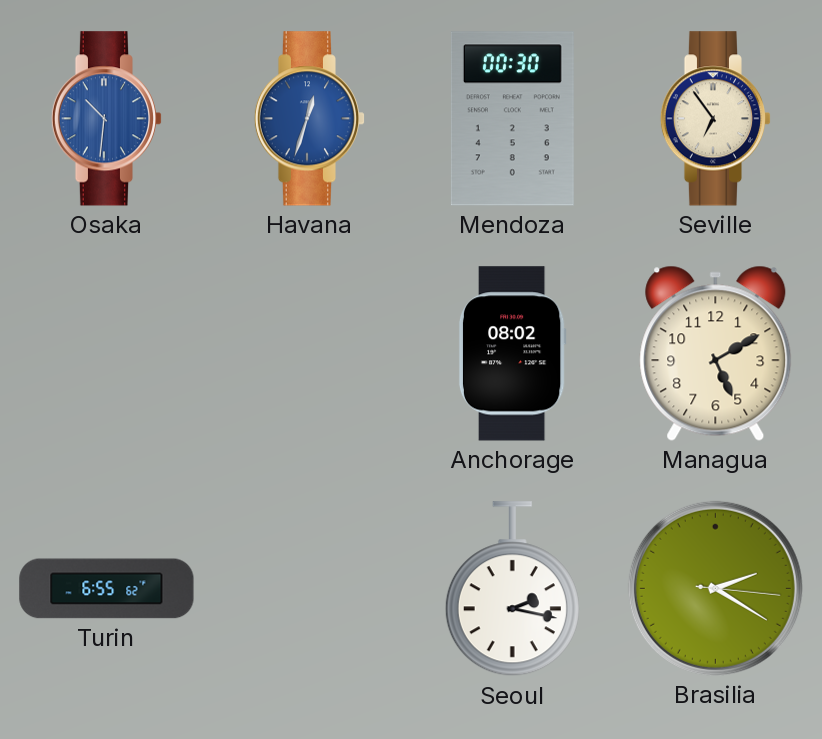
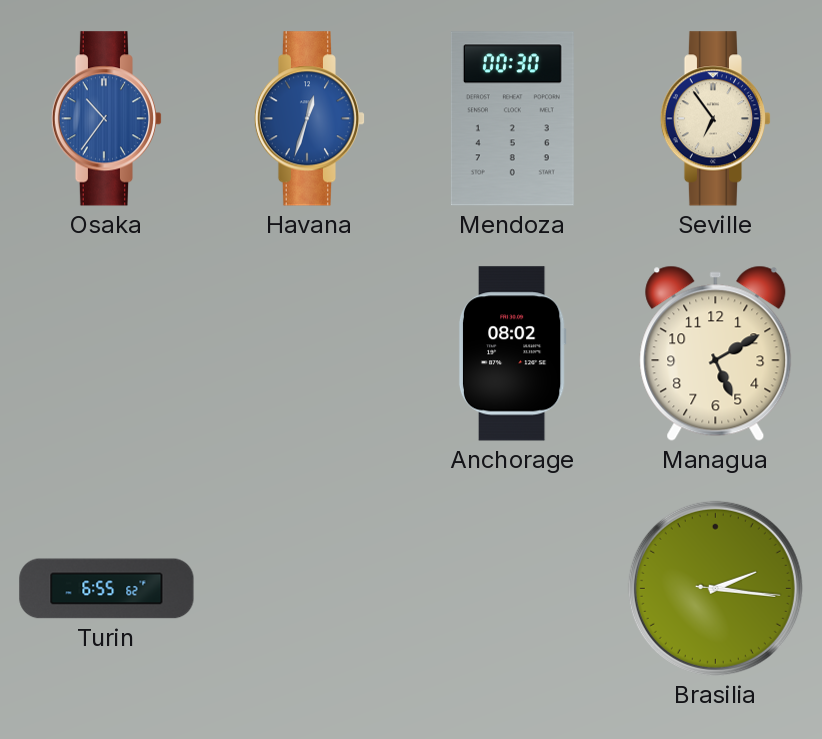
Osaka: 10:31 -> 10:36
Seoul: 2:17 -> none
Brasilia: 2:20 -> 2:16
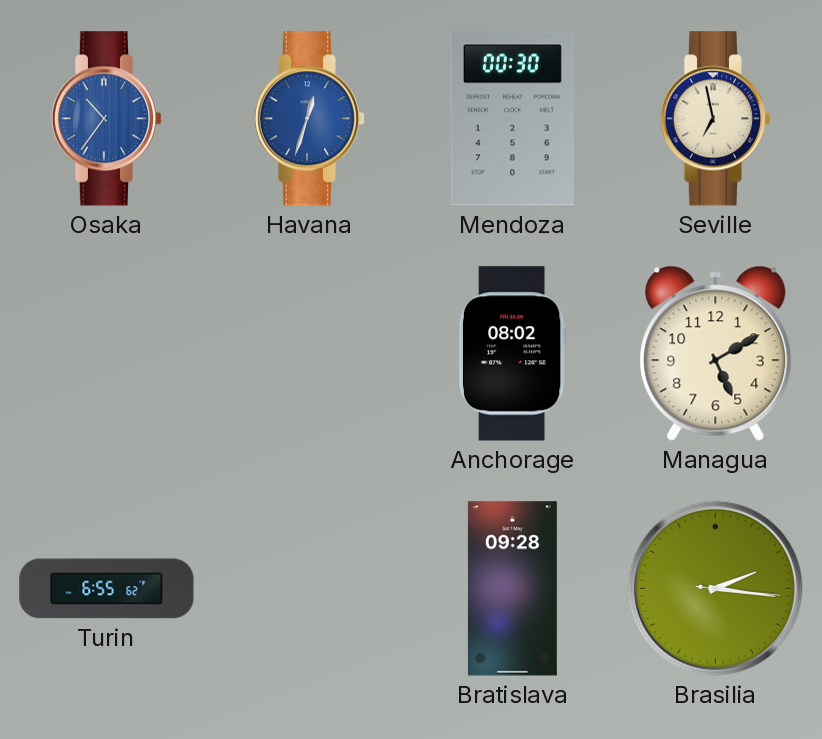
Seville: 6:54 -> 6:58
Bratislava: none -> 09:28
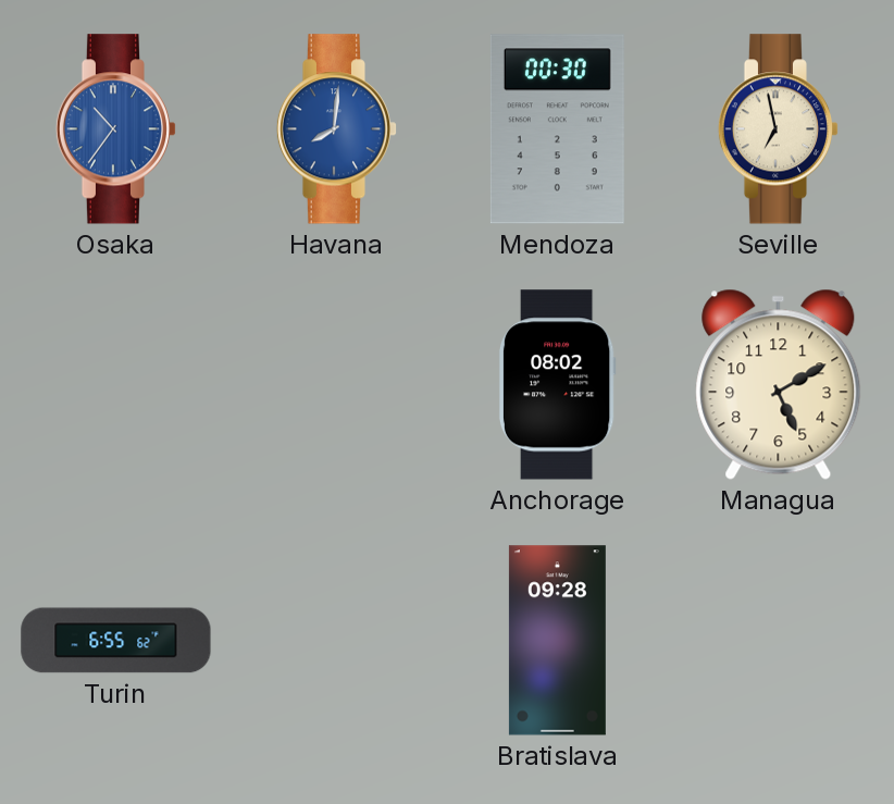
Havana: 12:33 -> 8:01
Brasilia: 2:16 -> none
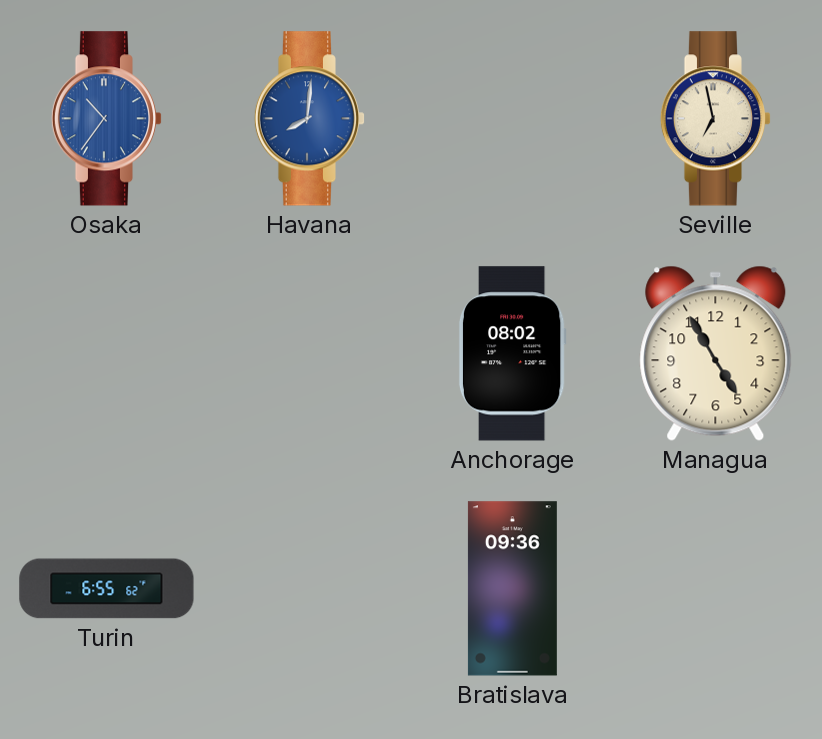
Mendoza: 00:30 -> none
Managua: 5:10 -> 4:55
Bratislava: 09:28 -> 09:36
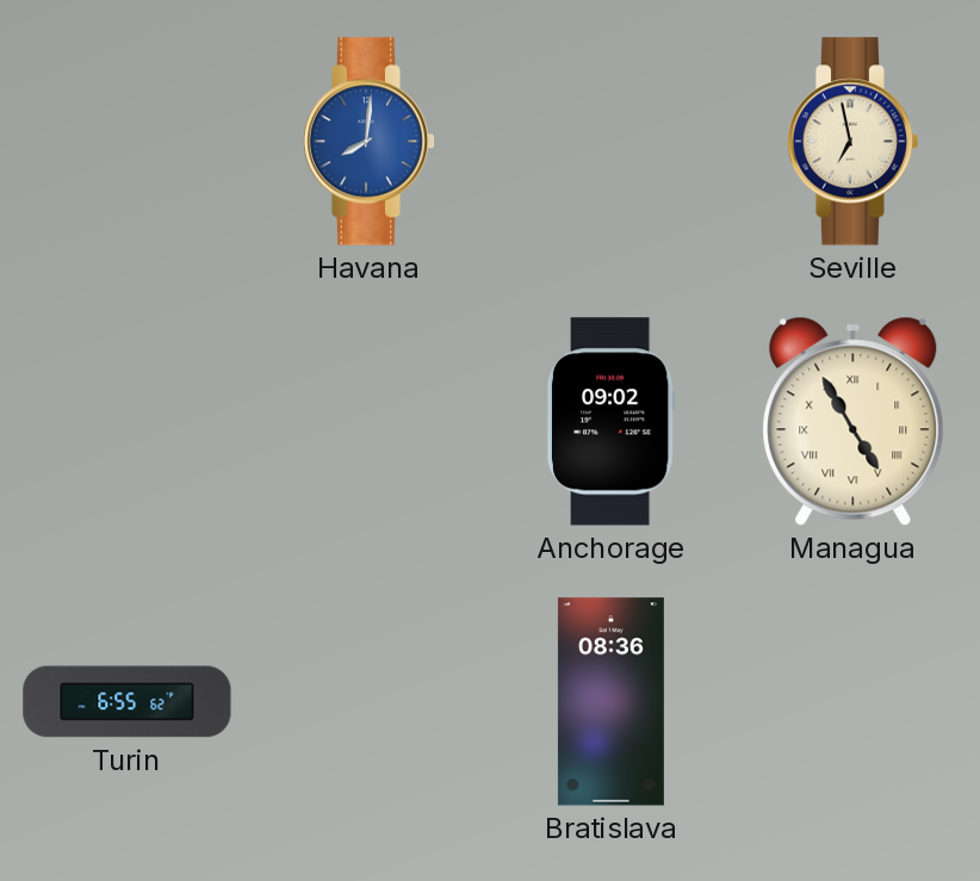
Osaka: 10:36 -> none
Anchorage: 08:02 -> 09:02
Managua numerals: Arabic -> Roman
Bratislava: 09:36 -> 08:36
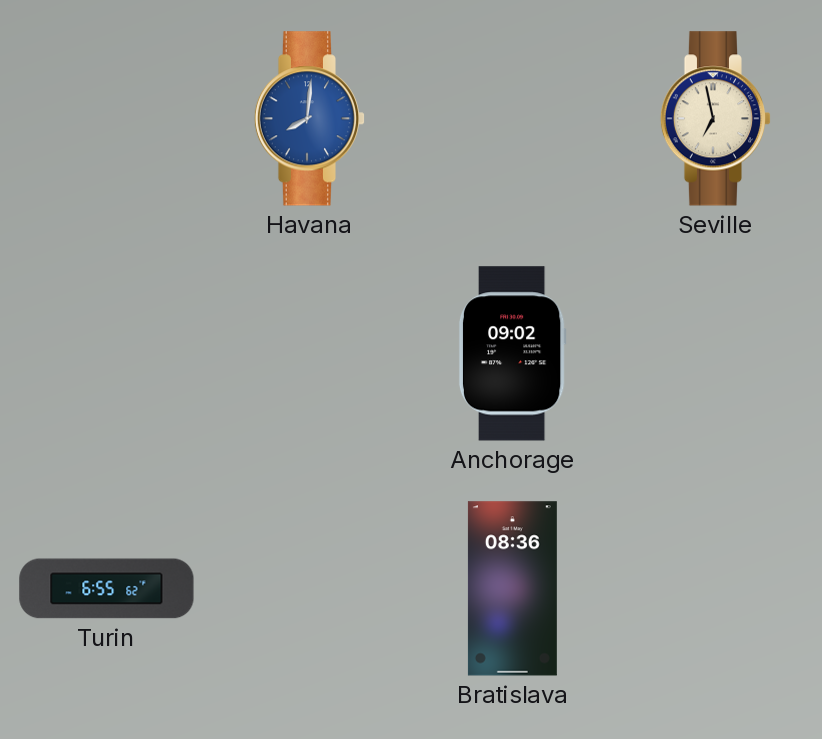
Managua: 4:55 -> none
